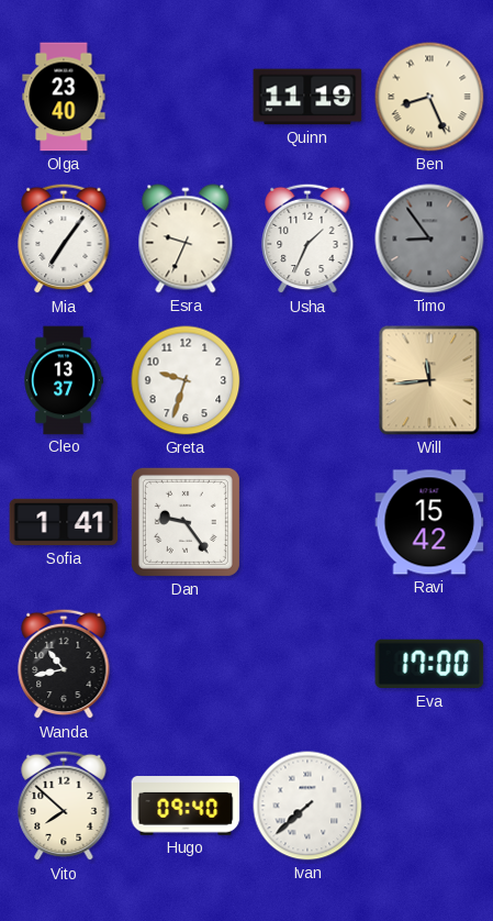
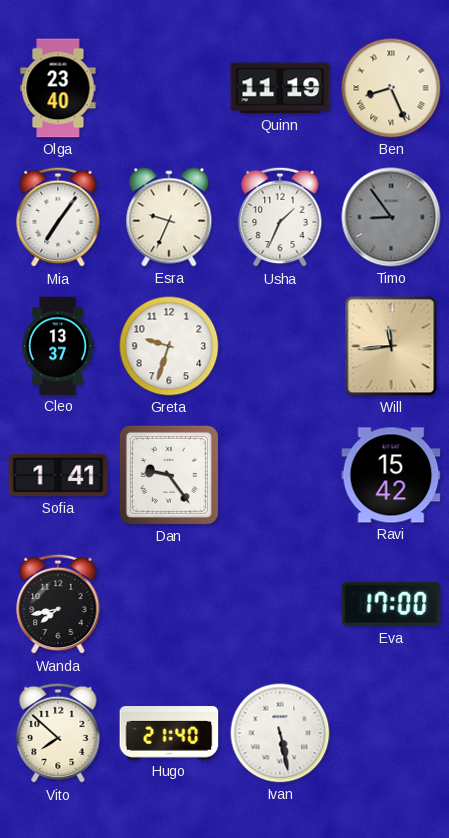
Wanda: 10:43 -> 7:43
Hugo: 09:40 -> 21:40
Ivan: 7:38 -> 5:28
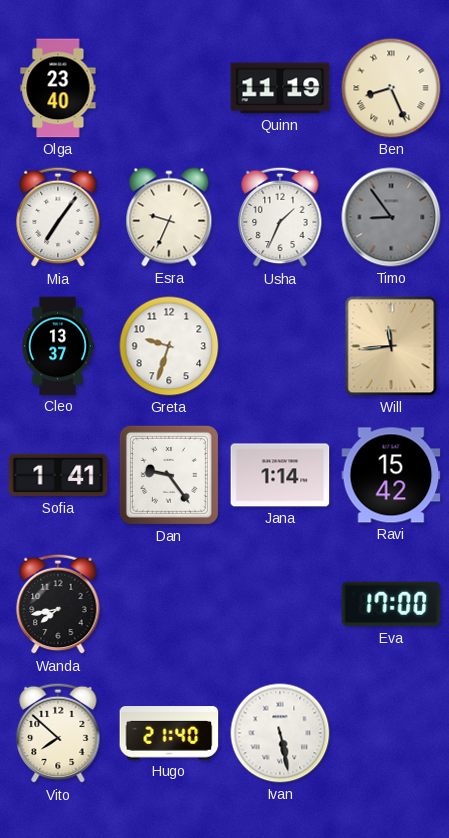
Jana: none -> 1:14
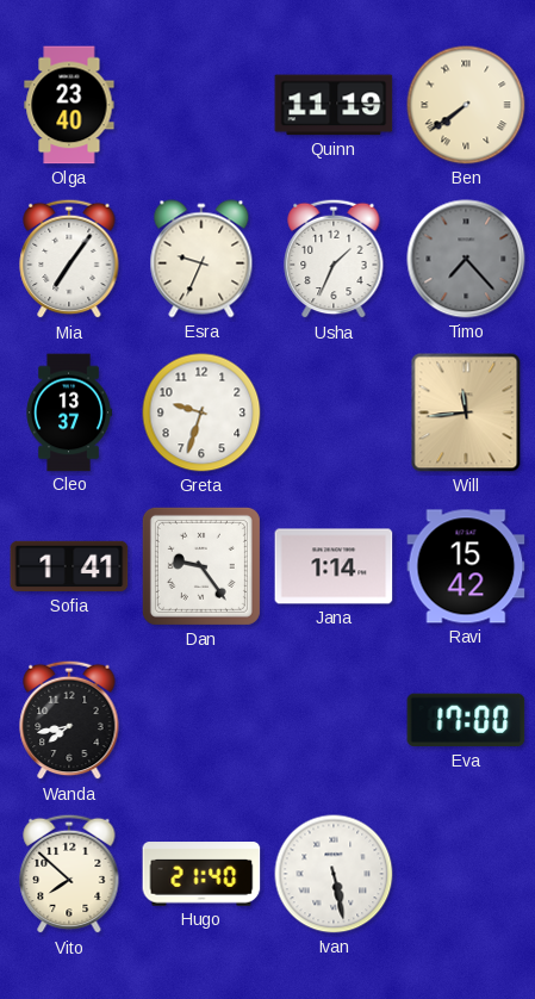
Ben: 8:26 -> 7:39
Timo: 8:54 -> 7:23
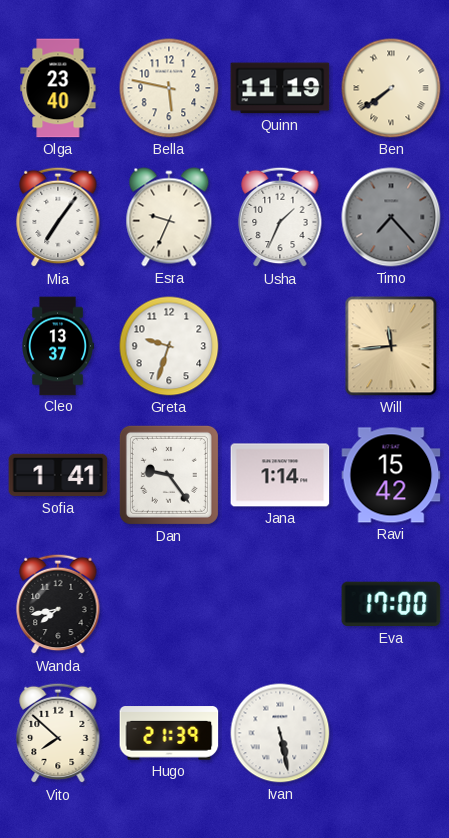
Bella: none -> 5:47
Hugo: 21:40 -> 21:39
